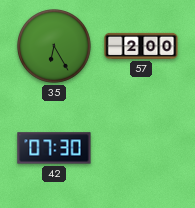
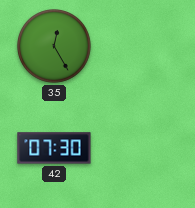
35: 6:25 -> 12:25
57: 2:00 -> none
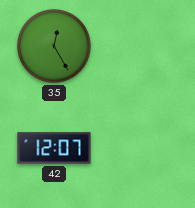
42: 07:30 -> 12:07
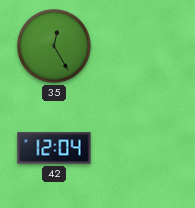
42: 12:07 -> 12:04
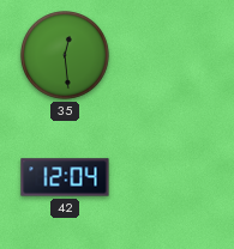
35: 12:25 -> 12:29
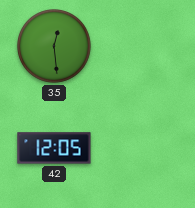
42: 12:04 -> 12:05
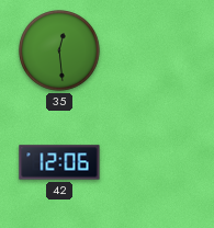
42: 12:05 -> 12:06
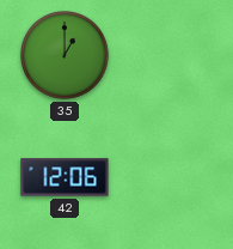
35: 12:29 -> 1:00
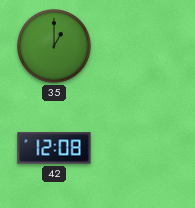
42: 12:06 -> 12:08
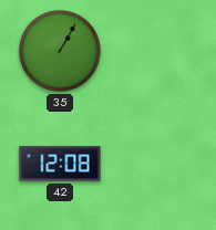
35: 1:00 -> 1:05
